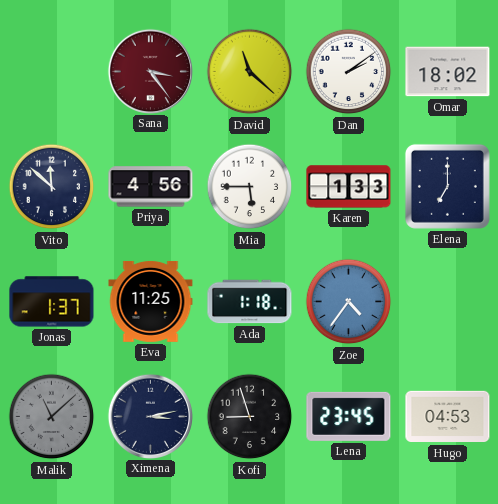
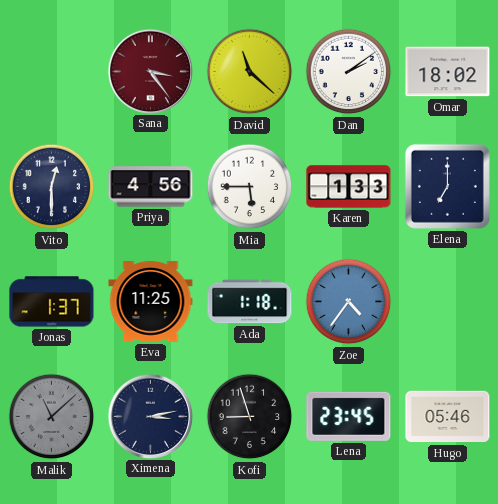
Vito: 11:52 -> 12:30
Hugo: 04:53 -> 05:46
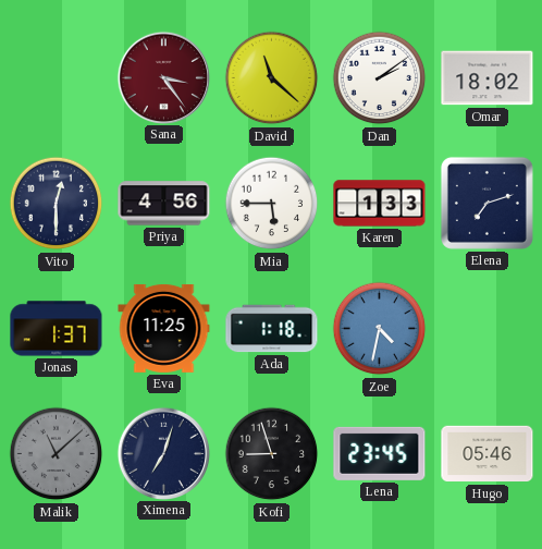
Elena: 7:00 -> 7:12
Zoe: 4:36 -> 4:32
Ximena: 3:13 -> 7:03
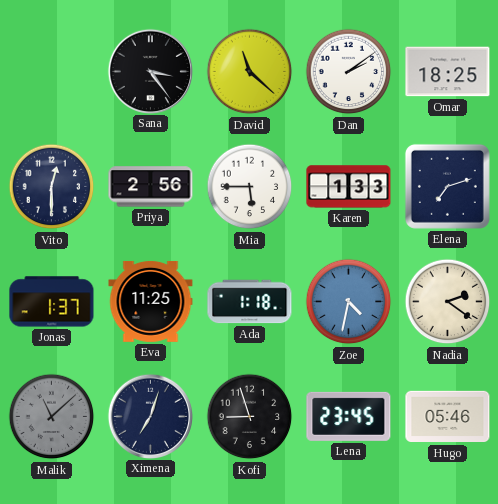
Sana dial: burgundy -> black
Omar: 18:02 -> 18:25
Priya: 4:56 -> 2:56
Nadia: none -> 2:21
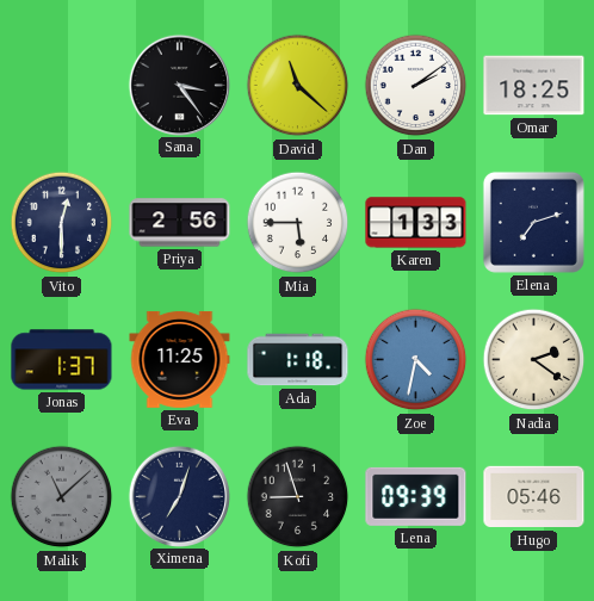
Lena: 23:45 -> 09:39
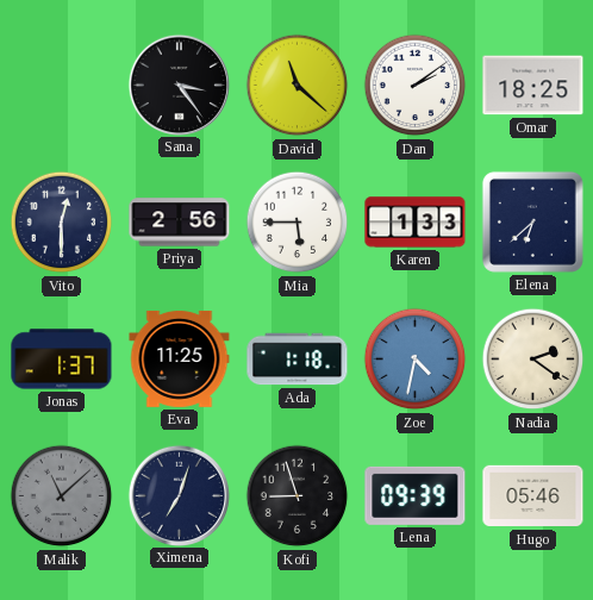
Elena: 7:12 -> 6:38
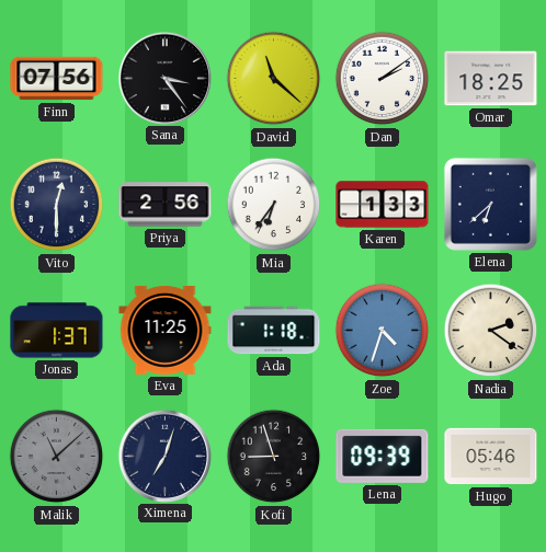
Finn: none -> 07:56
Mia: 5:45 -> 6:36
Zoe: 4:32 -> 4:33
